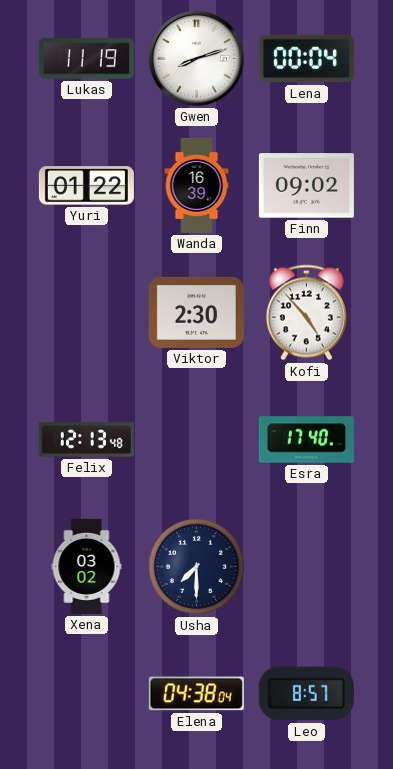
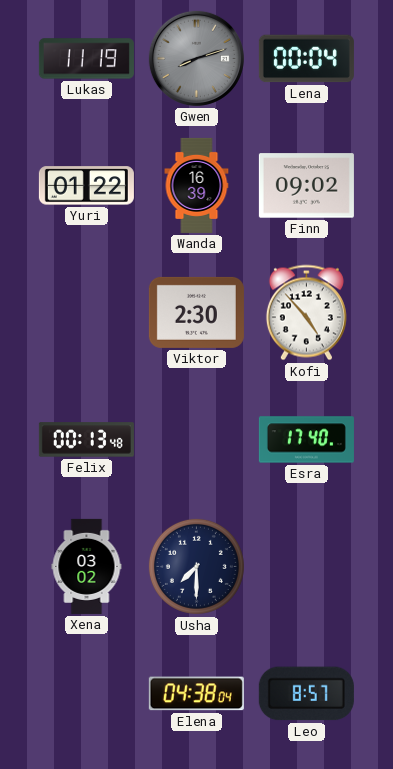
Gwen dial: white -> grey
Felix: 12:13 -> 00:13
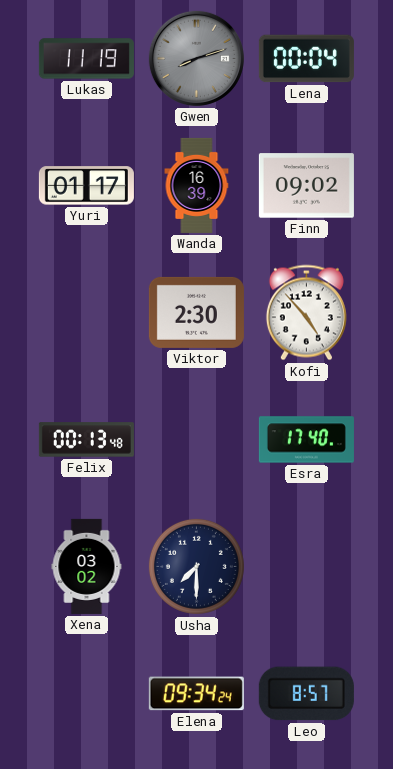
Yuri: 01:22 -> 01:17
Elena: 04:38 -> 09:34
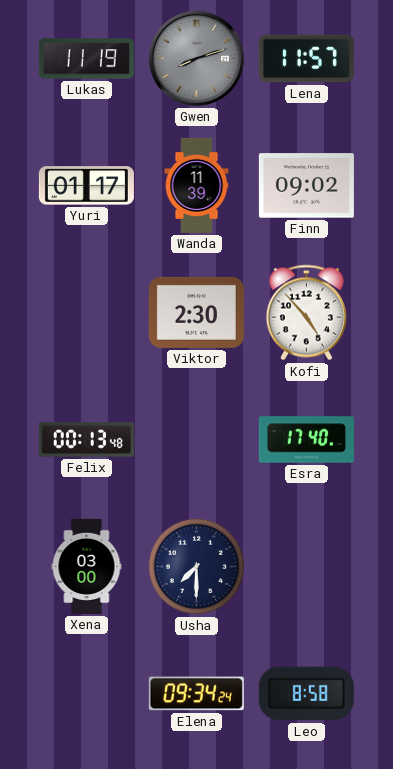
Lena: 00:04 -> 11:57
Wanda: 16:39 -> 11:39
Xena: 03:02 -> 03:00
Leo: 8:57 -> 8:58
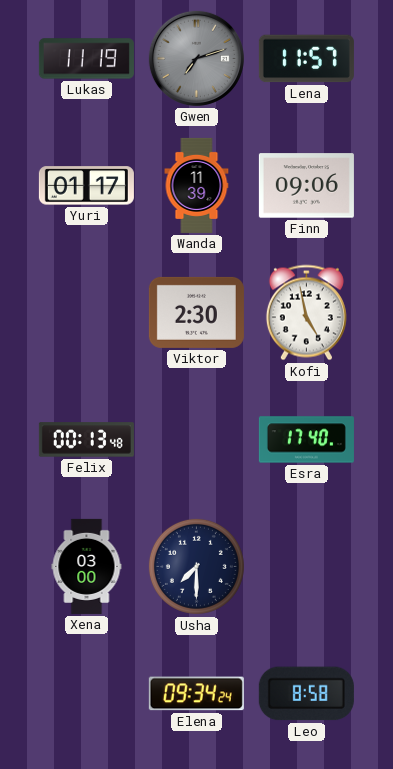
Gwen: 8:12 -> 7:12
Finn: 09:02 -> 09:06
Kofi: 4:53 -> 4:58
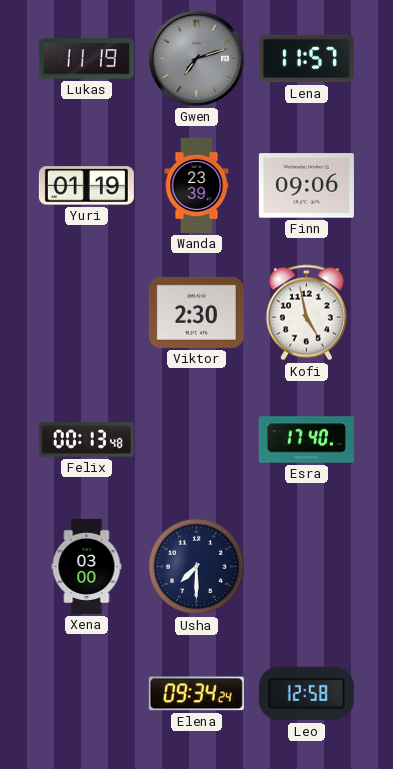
Yuri: 01:17 -> 01:19
Wanda: 11:39 -> 23:39
Leo: 8:58 -> 12:58
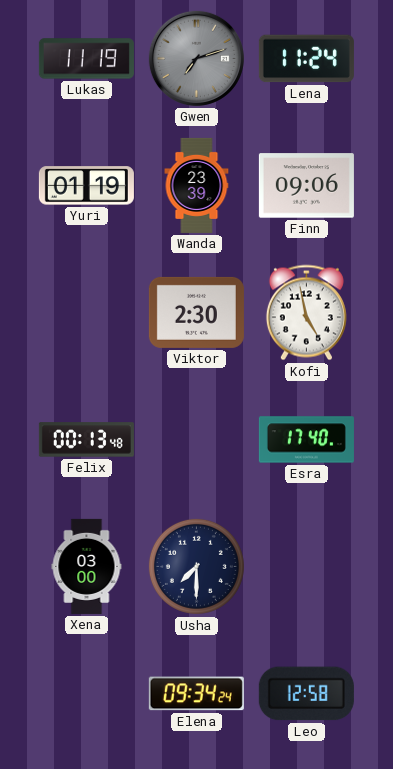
Lena: 11:57 -> 11:24
